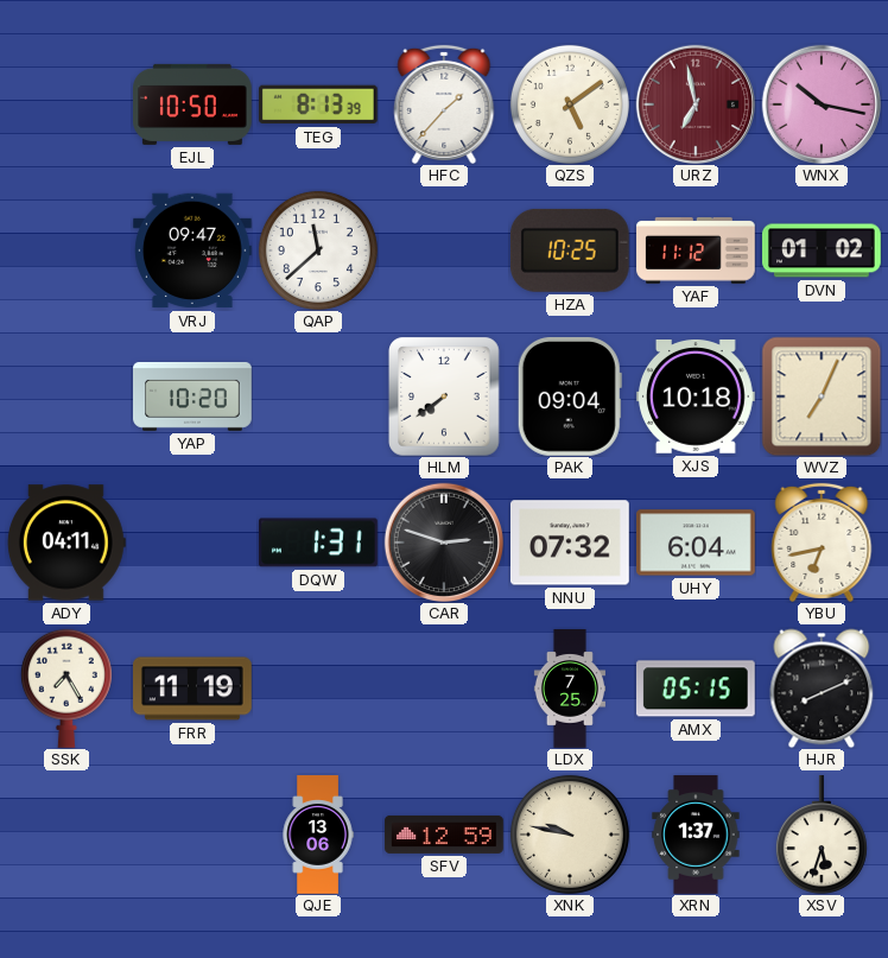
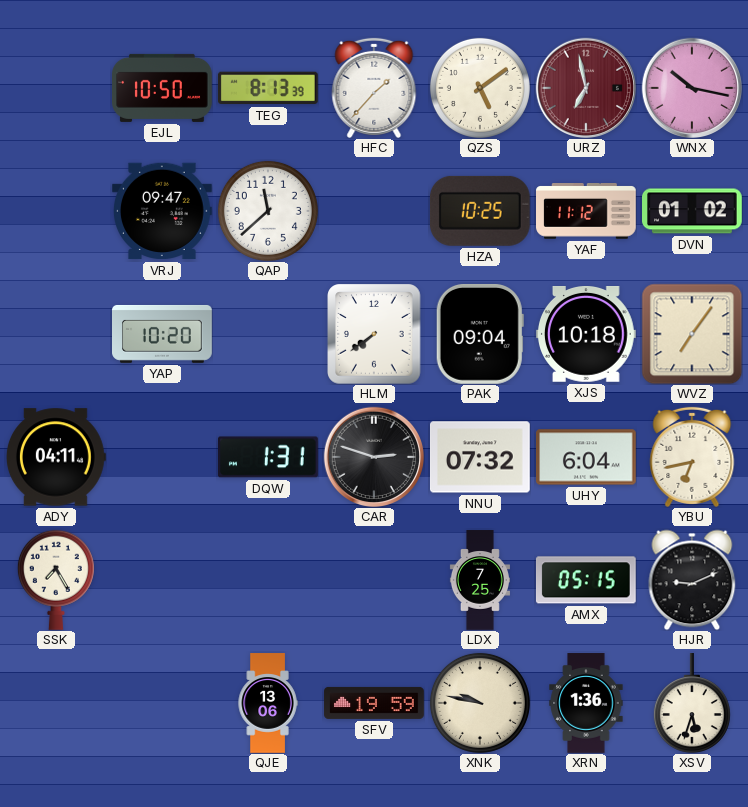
WVZ: 7:04 -> 7:06
FRR: 11:19 -> none
HJR: 8:11 -> 9:11
SFV: 12:59 -> 19:59
XRN: 1:37 -> 1:36
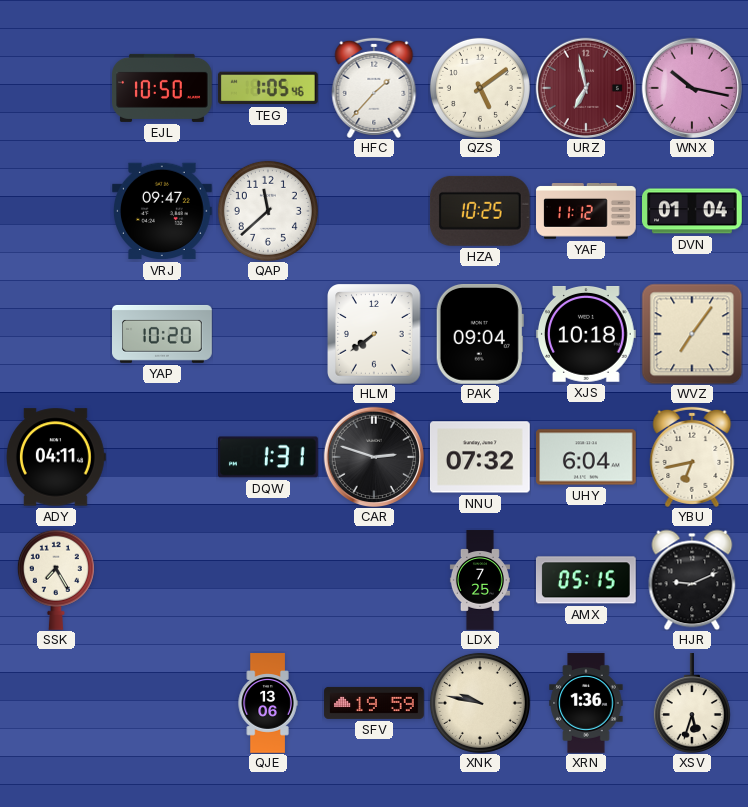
TEG: 8:13 -> 1:05
DVN: 01:02 -> 01:04
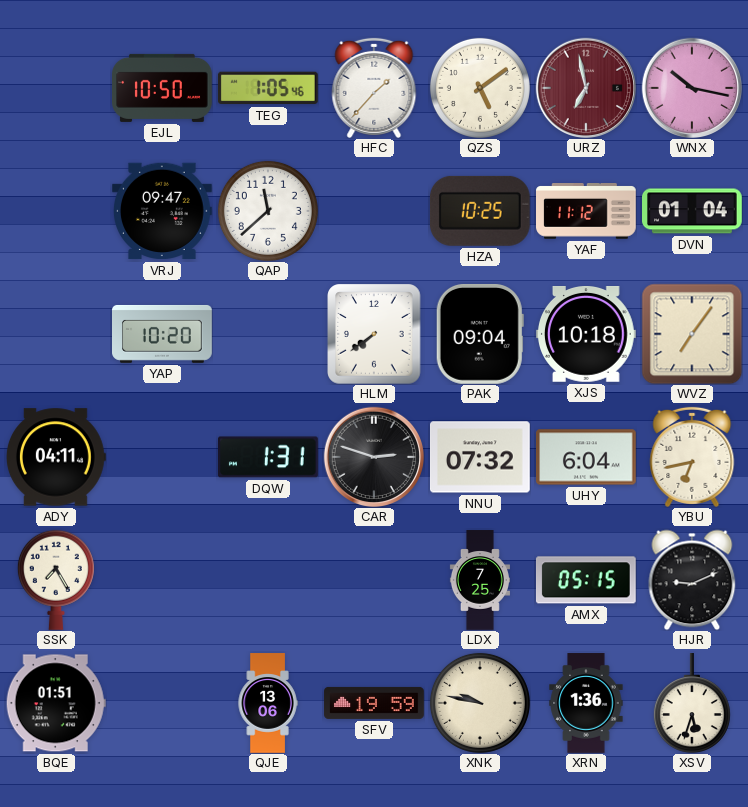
BQE: none -> 01:51
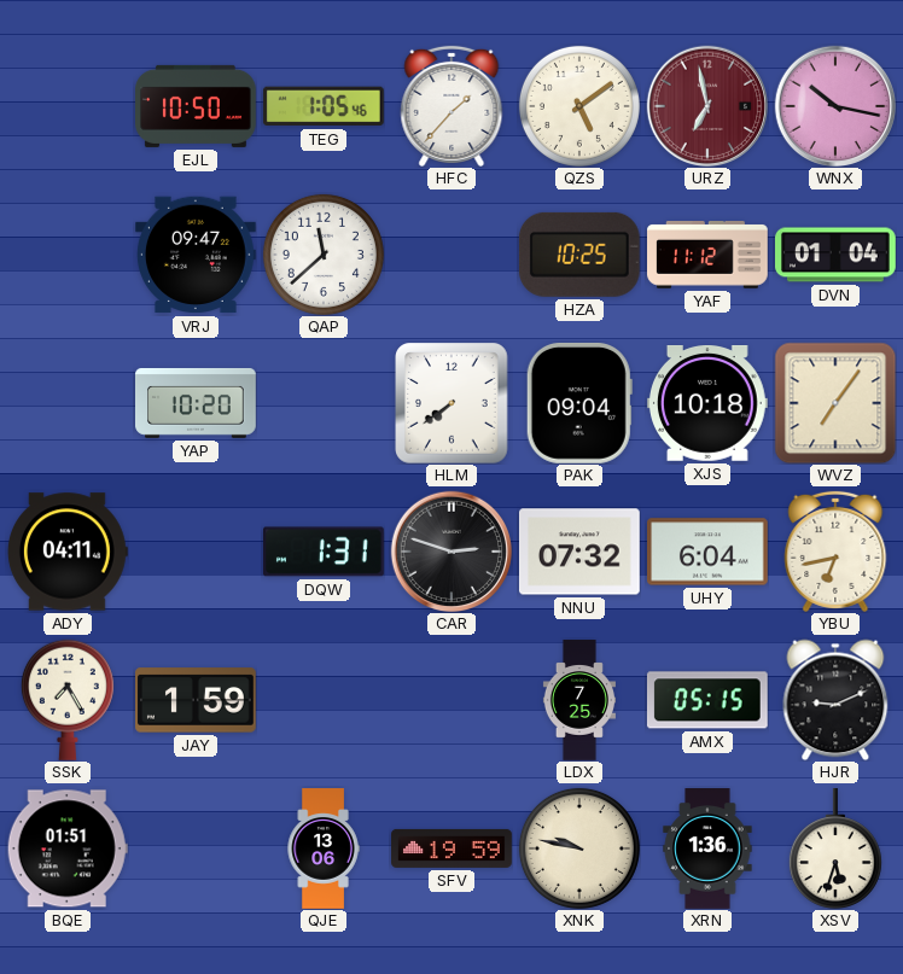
JAY: none -> 1:59
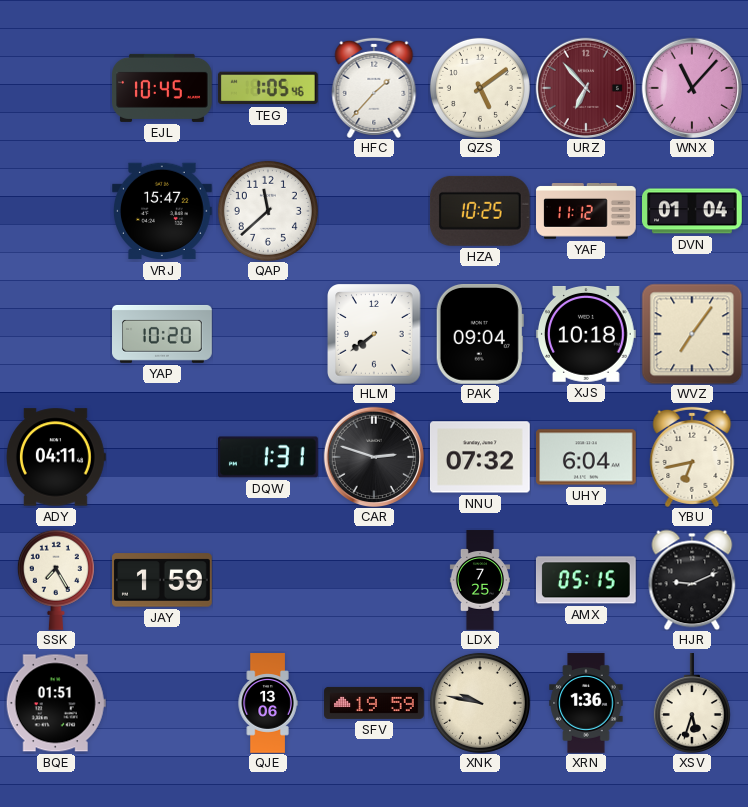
EJL: 10:50 -> 10:45
URZ: 6:58 -> 6:53
WNX: 10:17 -> 11:07
VRJ: 09:47 -> 15:47
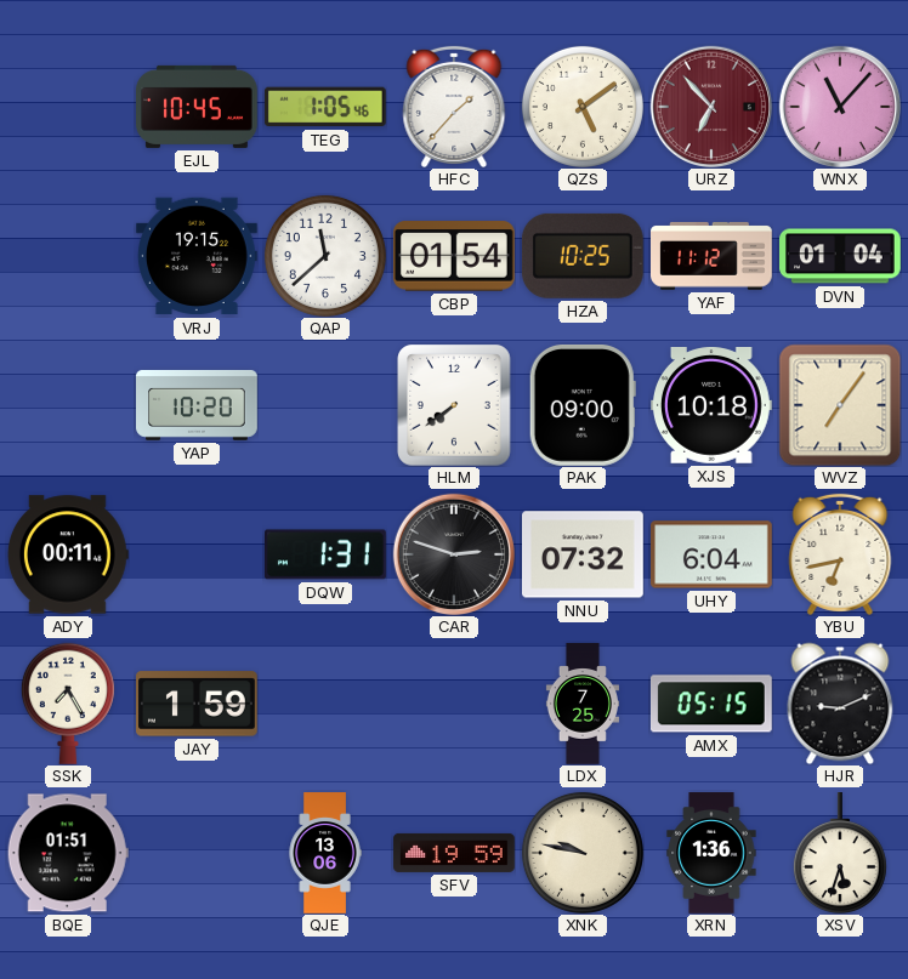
VRJ: 15:47 -> 19:15
CBP: none -> 01:54
PAK: 09:04 -> 09:00
ADY: 04:11 -> 00:11
